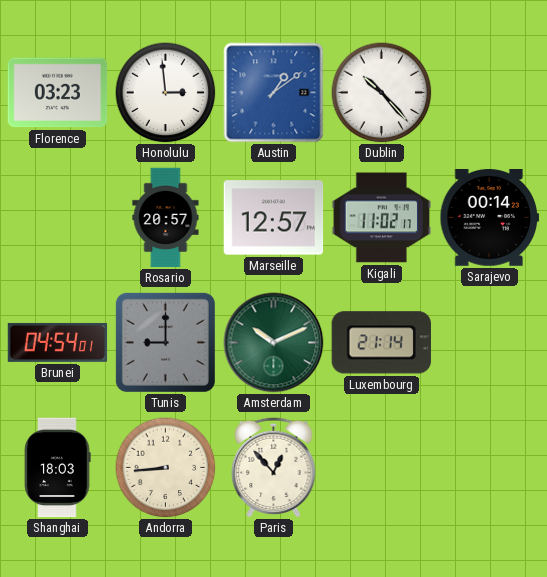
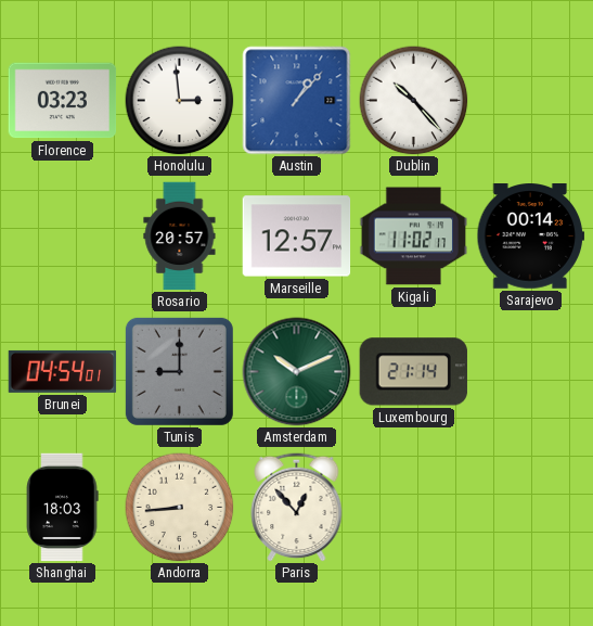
Austin: 1:09 -> 1:07
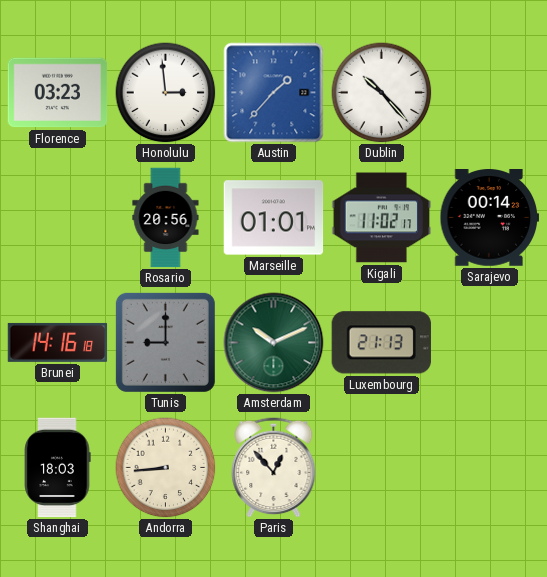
Austin: 1:07 -> 1:37
Rosario: 20:57 -> 20:56
Marseille: 12:57 -> 01:01
Brunei: 04:54 -> 14:16
Luxembourg: 21:14 -> 21:13
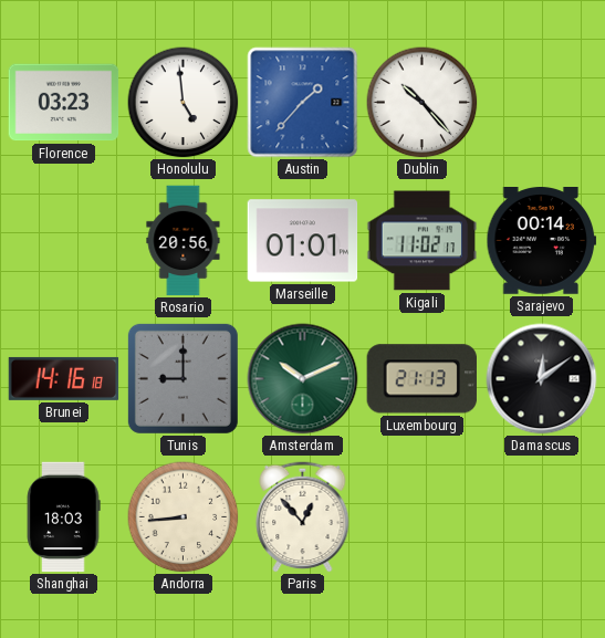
Honolulu: 2:59 -> 4:59
Damascus: none -> 12:09
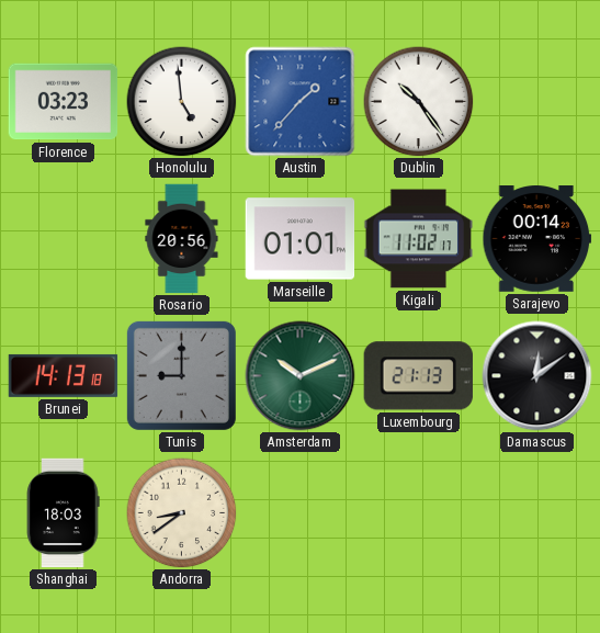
Dublin: 10:23 -> 10:24
Brunei: 14:16 -> 14:13
Andorra: 8:44 -> 8:39
Paris: 12:53 -> none
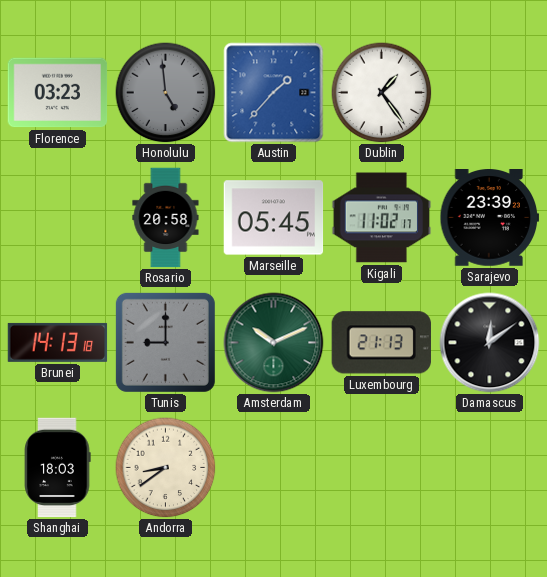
Honolulu dial: white -> grey
Dublin: 10:24 -> 1:24
Rosario: 20:56 -> 20:58
Marseille: 01:01 -> 05:45
Sarajevo: 00:14 -> 23:39
